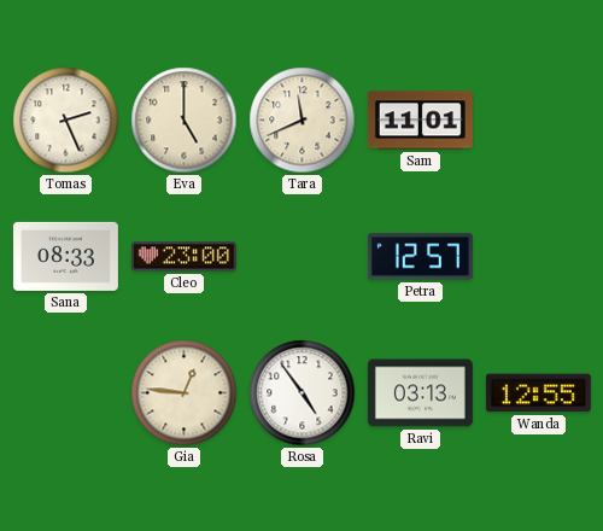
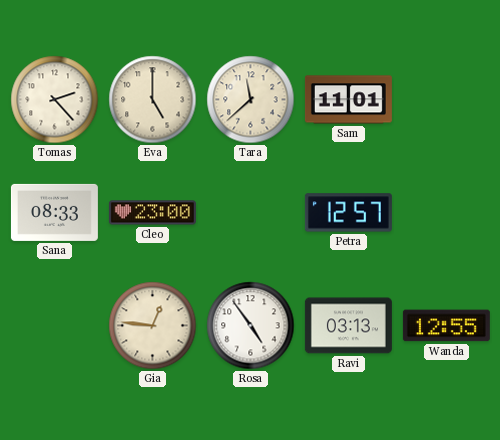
Tomas: 2:26 -> 2:23
Tara: 11:41 -> 11:38
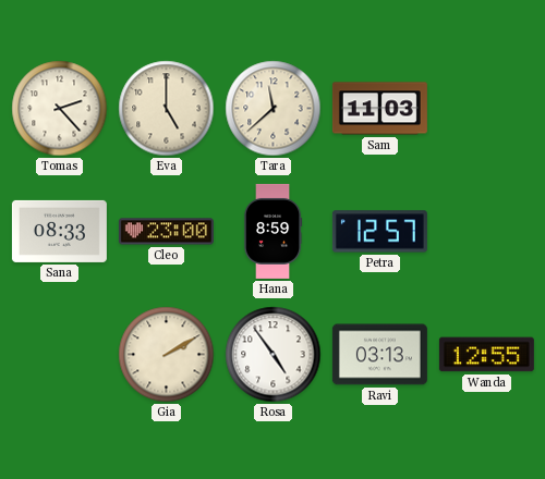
Sam: 11:01 -> 11:03
Hana: none -> 8:59
Gia: 12:46 -> 2:10
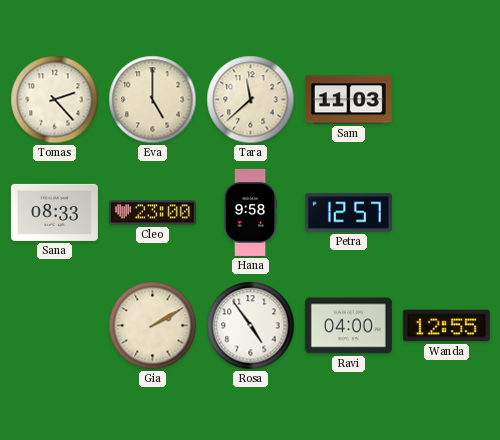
Hana: 8:59 -> 9:58
Ravi: 03:13 -> 04:00
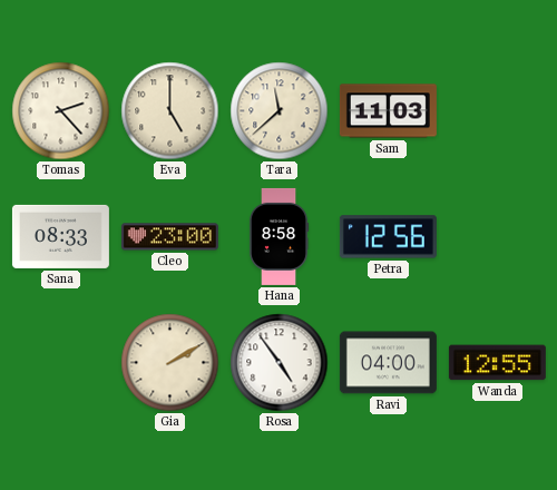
Hana: 9:58 -> 8:58
Petra: 12:57 -> 12:56
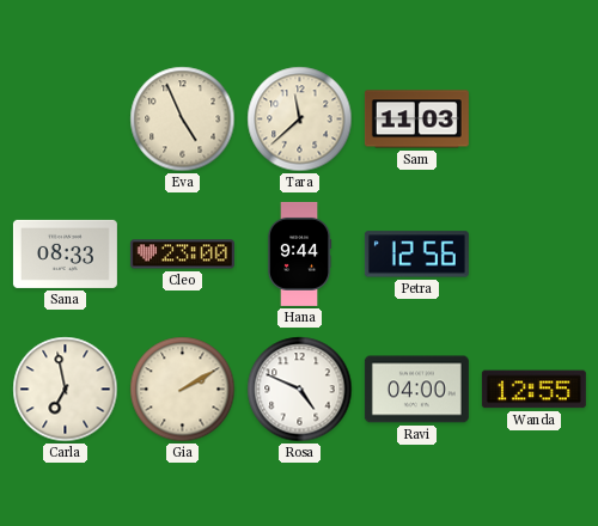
Tomas: 2:23 -> none
Eva: 5:00 -> 4:56
Hana: 8:58 -> 9:44
Carla: none -> 6:58
Rosa: 4:54 -> 4:49
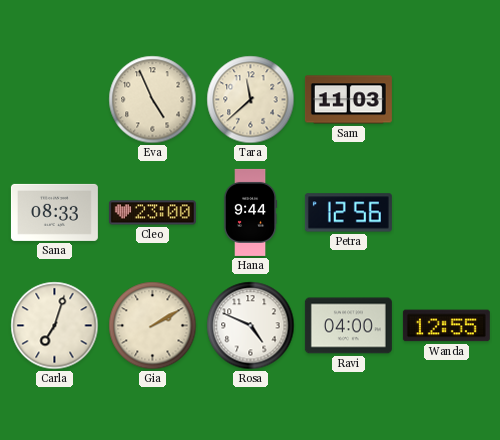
Carla: 6:58 -> 7:03
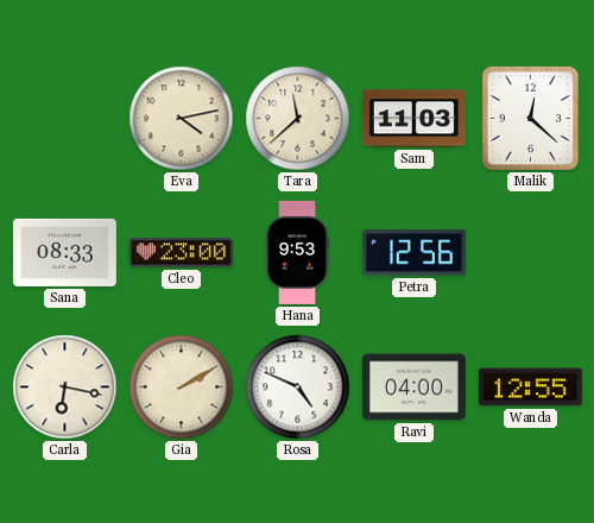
Eva: 4:56 -> 4:13
Malik: none -> 12:22
Hana: 9:44 -> 9:53
Carla: 7:03 -> 6:17
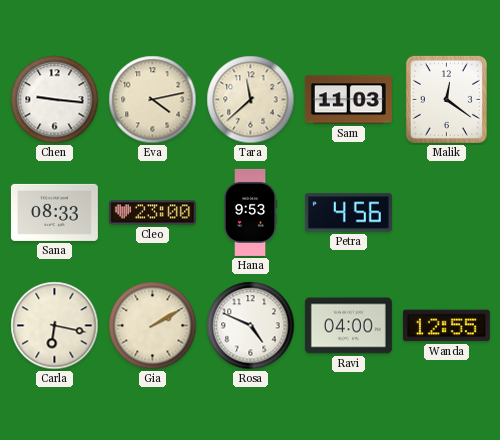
Chen: none -> 9:16
Malik: 12:22 -> 12:21
Petra: 12:56 -> 4:56
